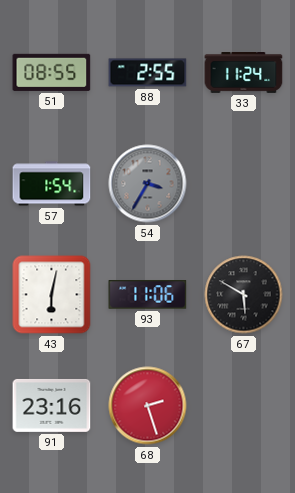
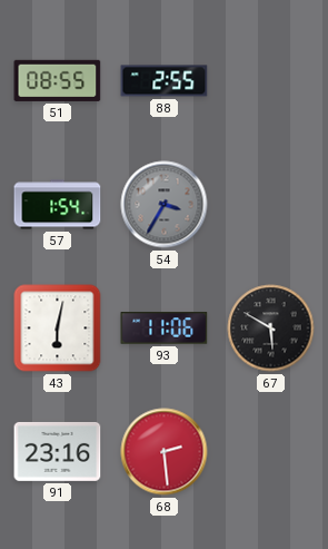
33: 11:24 -> none
68: 2:27 -> 2:29
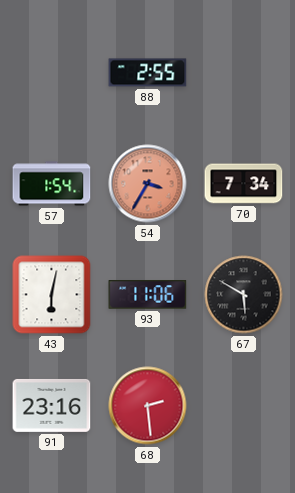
51: 08:55 -> none
54 dial: grey -> salmon
70: none -> 7:34
